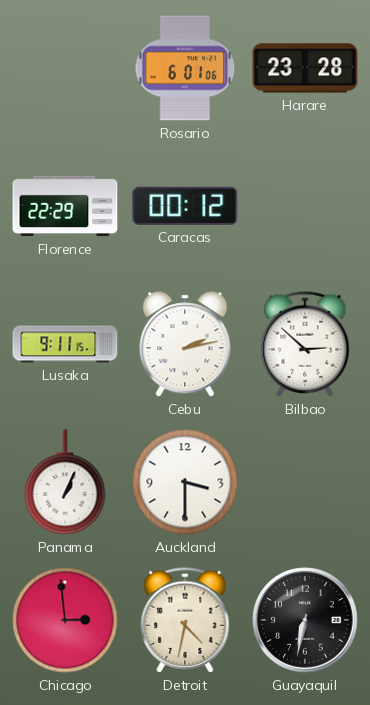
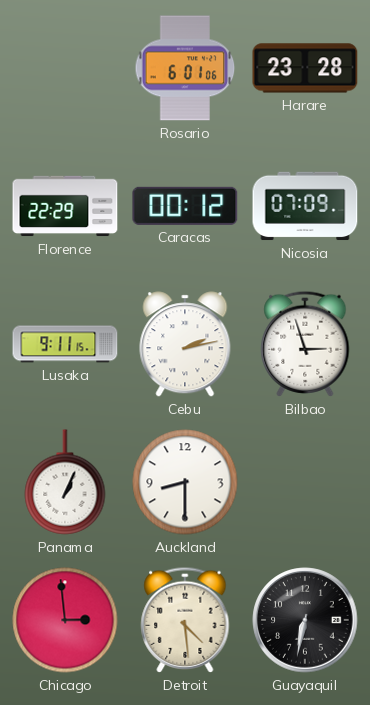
Nicosia: none -> 07:09
Bilbao: 2:52 -> 2:57
Auckland: 3:30 -> 8:30
Detroit: 4:32 -> 4:29
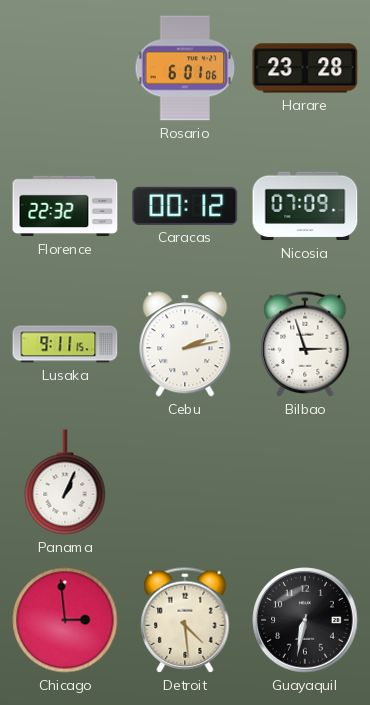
Florence: 22:29 -> 22:32
Auckland: 8:30 -> none
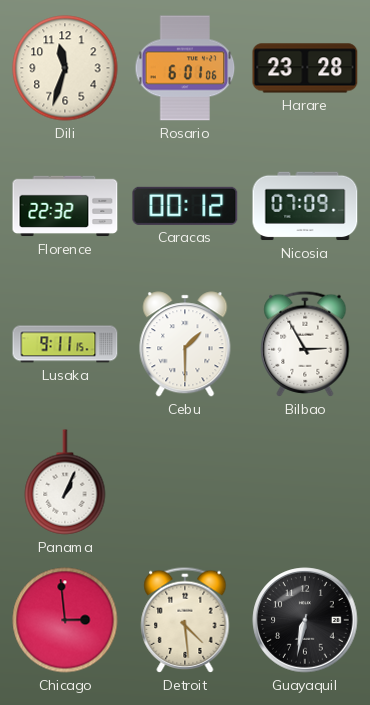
Dili: none -> 11:33
Cebu: 2:13 -> 1:30
Bilbao: 2:57 -> 2:55
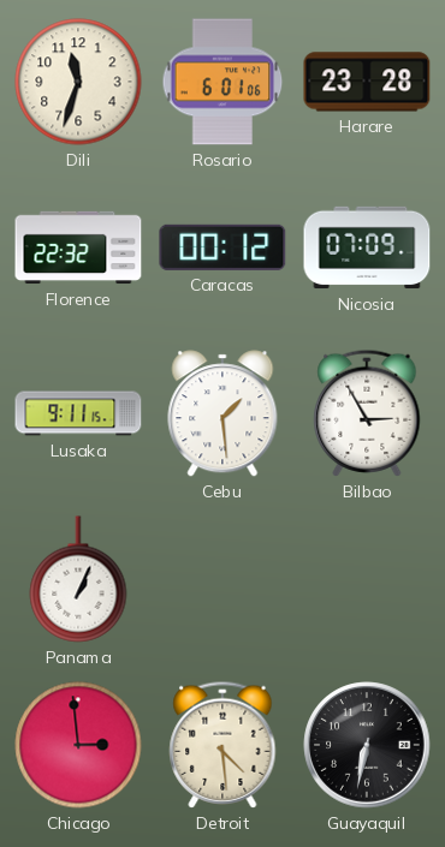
Cebu: 1:30 -> 1:29
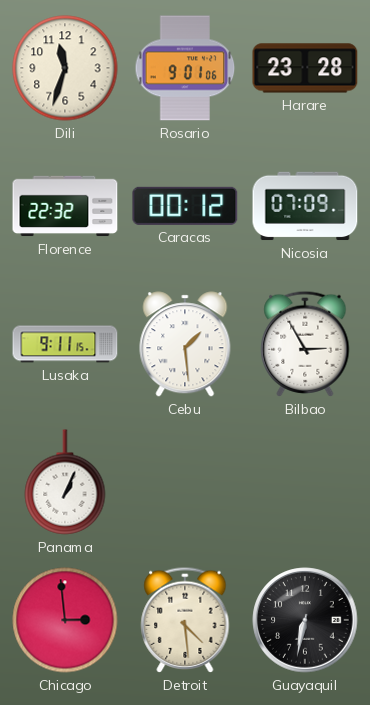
Rosario: 6:01 -> 9:01
